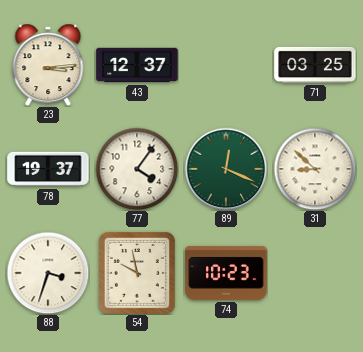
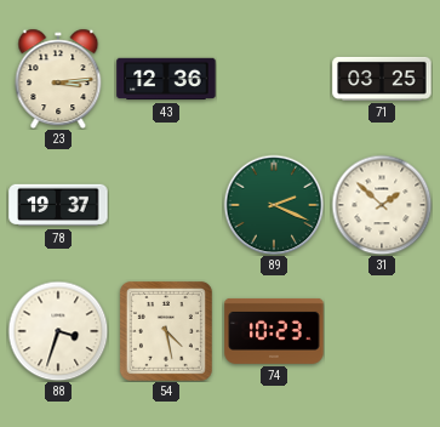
43: 12:37 -> 12:36
77: 4:06 -> none
89: 12:19 -> 2:19
31: 8:52 -> 1:52
54: 9:58 -> 4:28
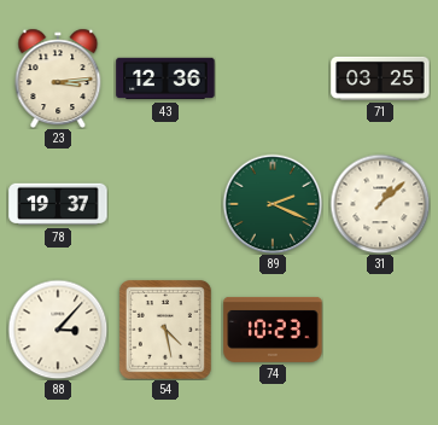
31: 1:52 -> 1:08
88: 3:33 -> 3:07
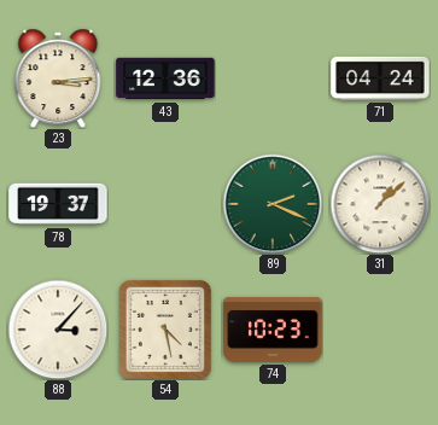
71: 03:25 -> 04:24
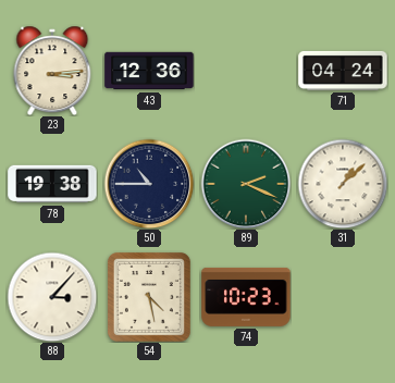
78: 19:37 -> 19:38
50: none -> 10:45
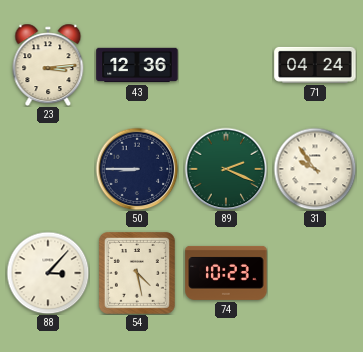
78: 19:38 -> none
50: 10:45 -> 8:45
31: 1:08 -> 9:54
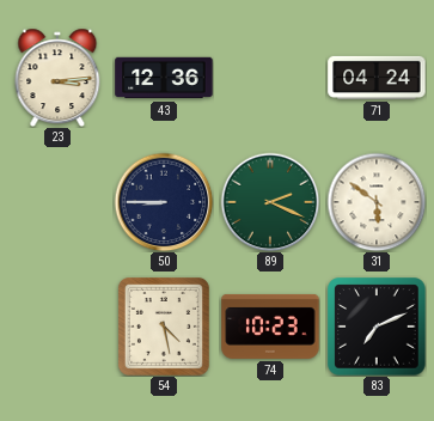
31: 9:54 -> 5:51
88: 3:07 -> none
83: none -> 7:11
